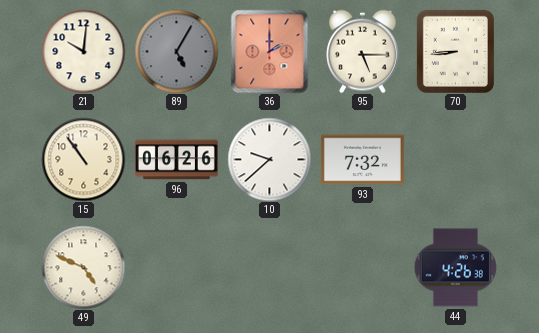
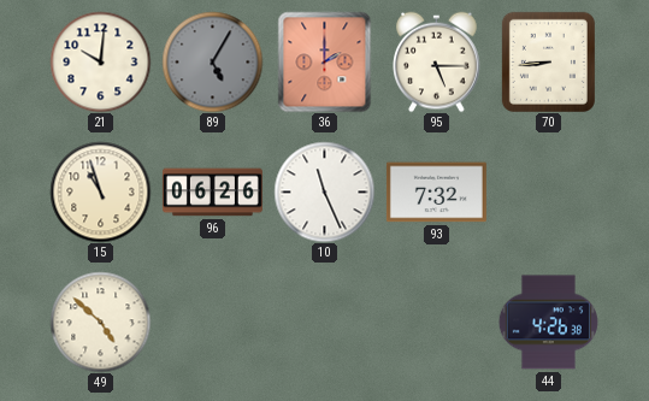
15: 10:54 -> 10:57
10: 9:38 -> 11:26
49: 4:49 -> 4:52
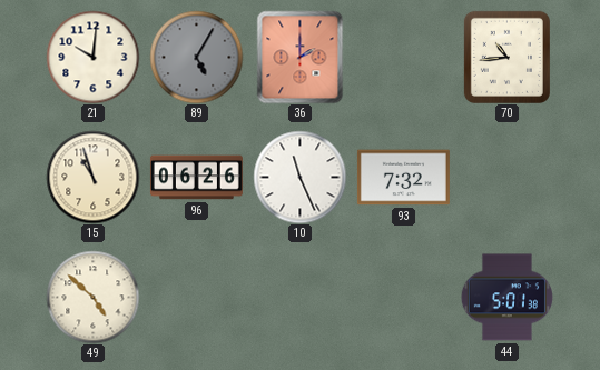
95: 5:15 -> none
70: 8:44 -> 10:44
44: 4:26 -> 5:01
